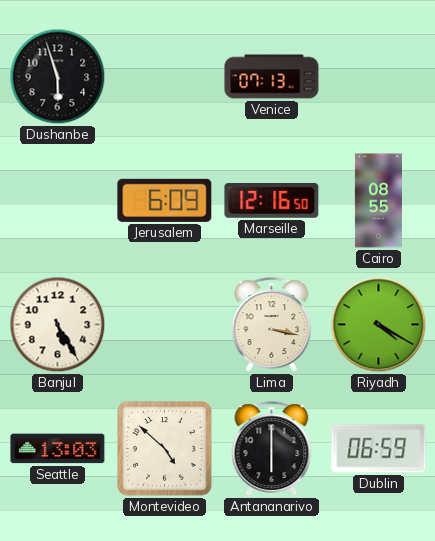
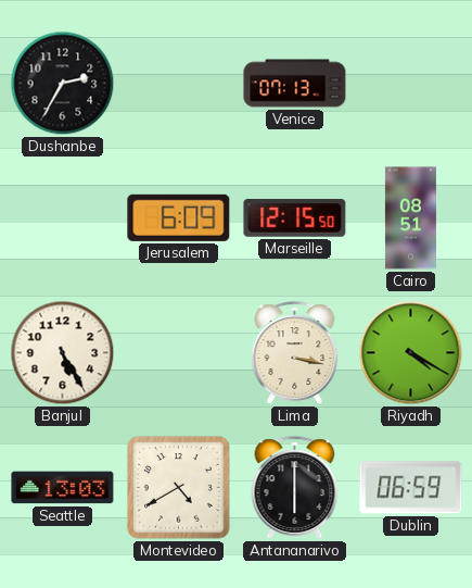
Dushanbe: 5:57 -> 2:35
Marseille: 12:16 -> 12:15
Cairo: 08:55 -> 08:51
Montevideo: 4:52 -> 4:40
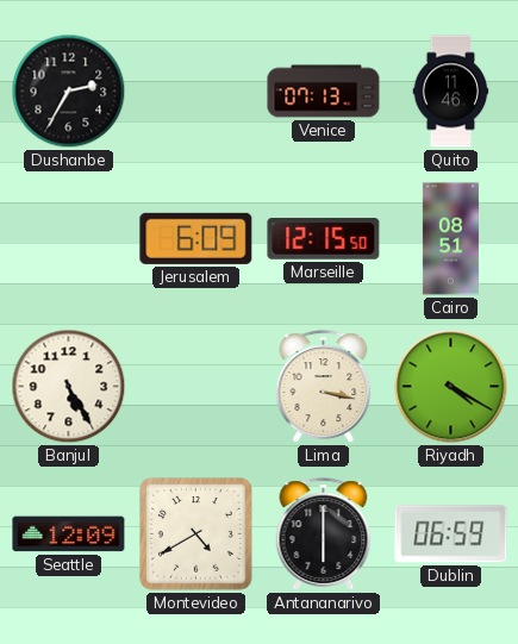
Quito: none -> 11:46
Seattle: 13:03 -> 12:09
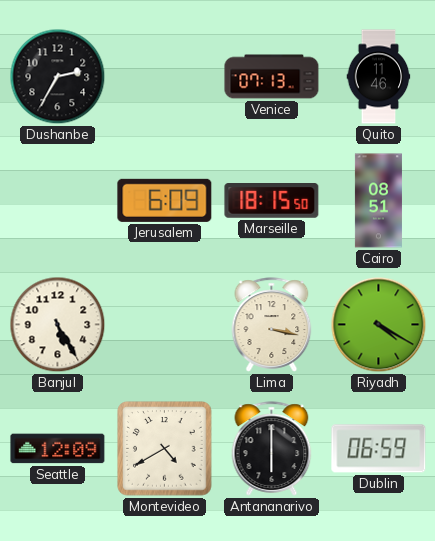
Marseille: 12:15 -> 18:15
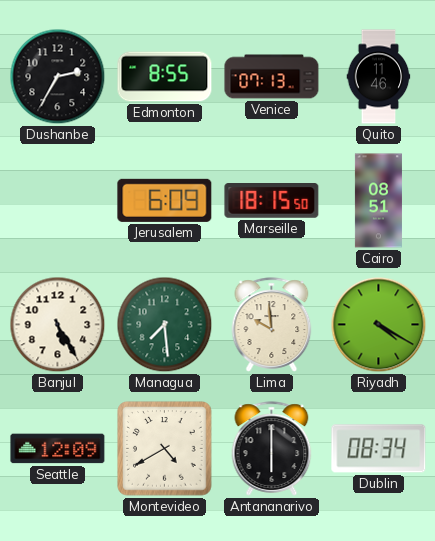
Edmonton: none -> 8:55
Managua: none -> 7:29
Lima: 3:17 -> 9:59
Dublin: 06:59 -> 08:34
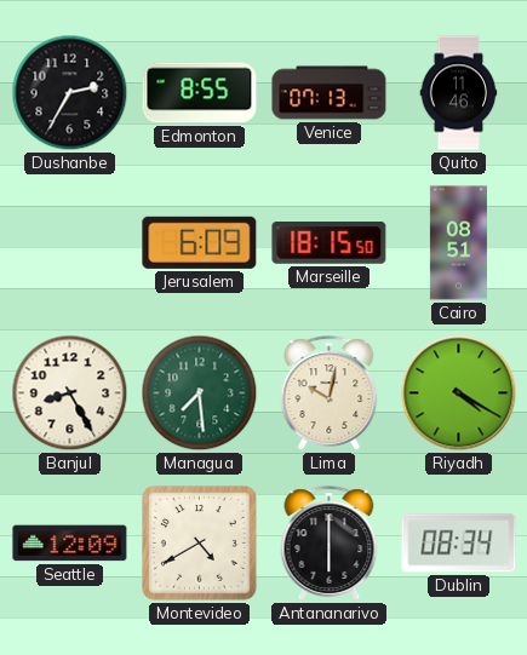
Banjul: 5:25 -> 8:25
Lima: 9:59 -> 10:02
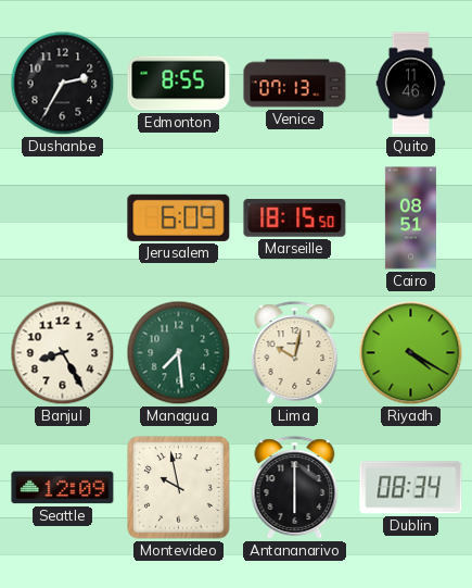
Montevideo: 4:40 -> 9:58
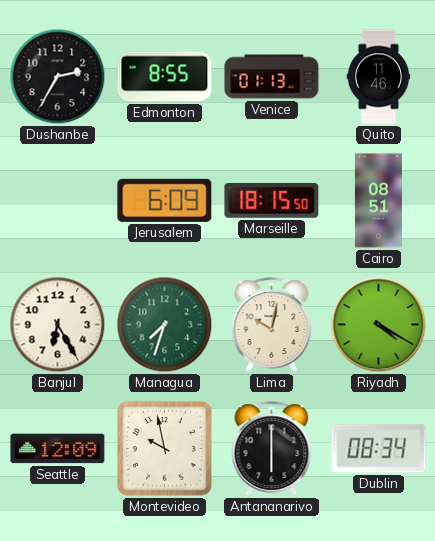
Venice: 07:13 -> 01:13
Banjul: 8:25 -> 6:25
Managua: 7:29 -> 7:33
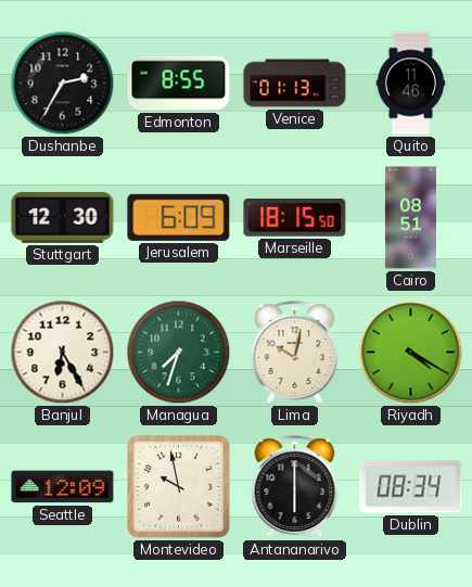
Stuttgart: none -> 12:30
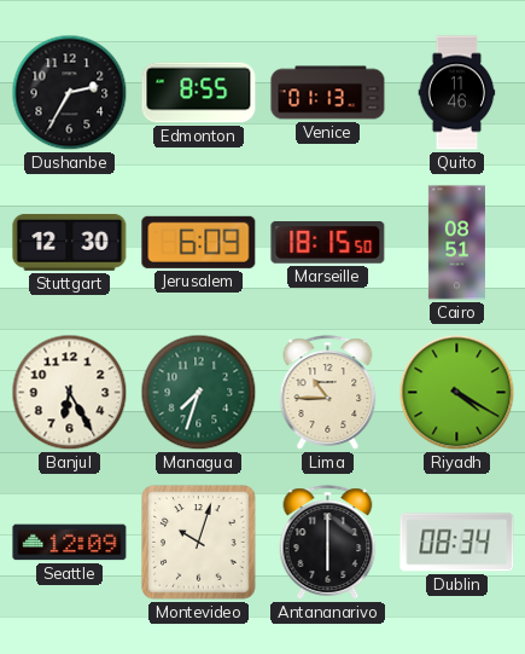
Lima: 10:02 -> 10:45
Montevideo: 9:58 -> 10:03
